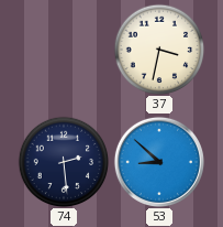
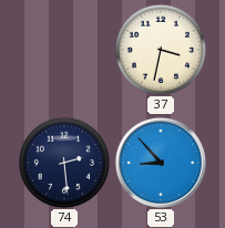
53: 8:52 -> 8:53
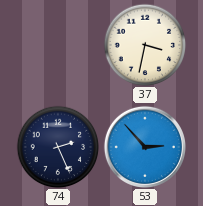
74: 2:29 -> 2:26
53: 8:53 -> 2:53
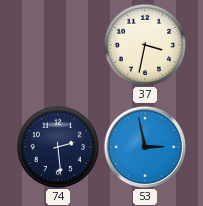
74: 2:26 -> 2:29
53: 2:53 -> 2:58
